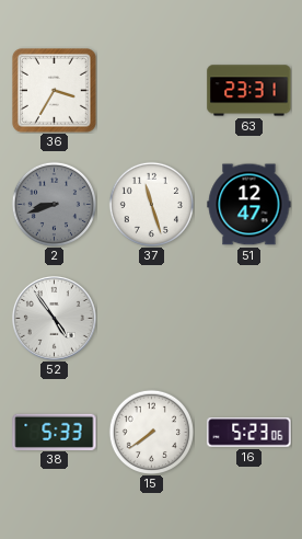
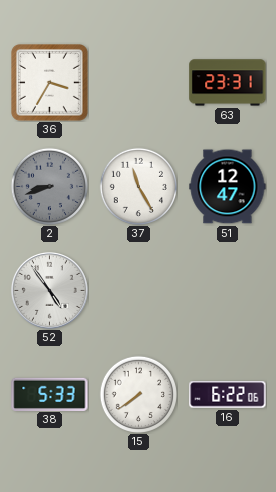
37: 11:27 -> 11:25
16: 5:23 -> 6:22
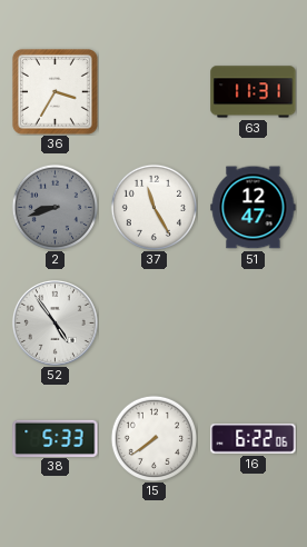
63: 23:31 -> 11:31
